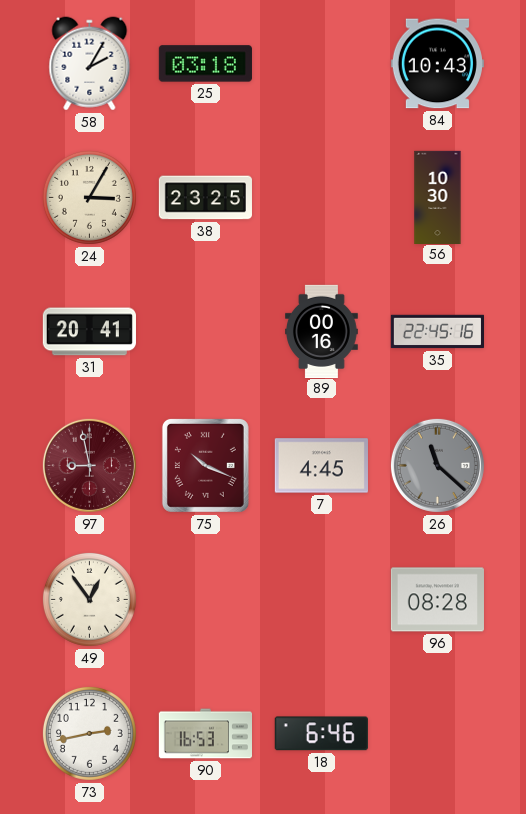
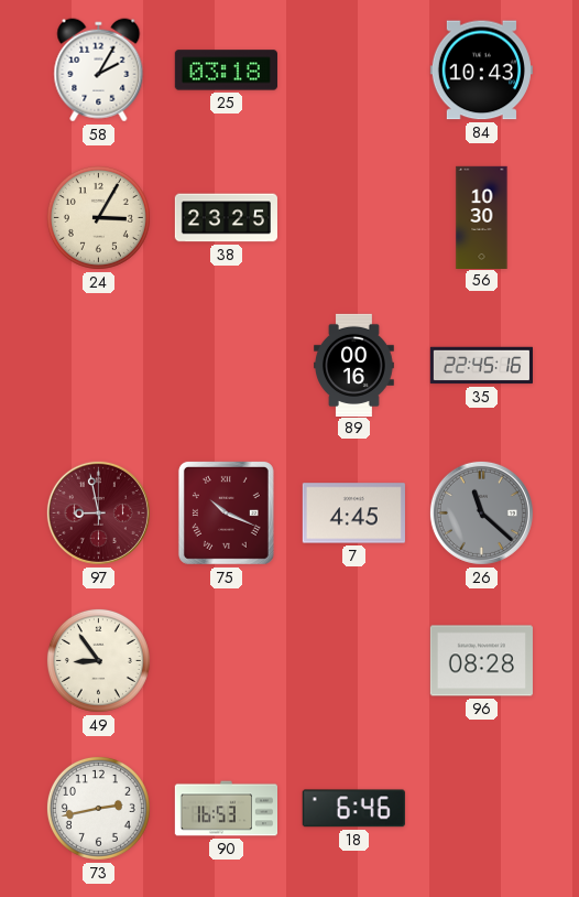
31: 20:41 -> none
49: 12:54 -> 8:54
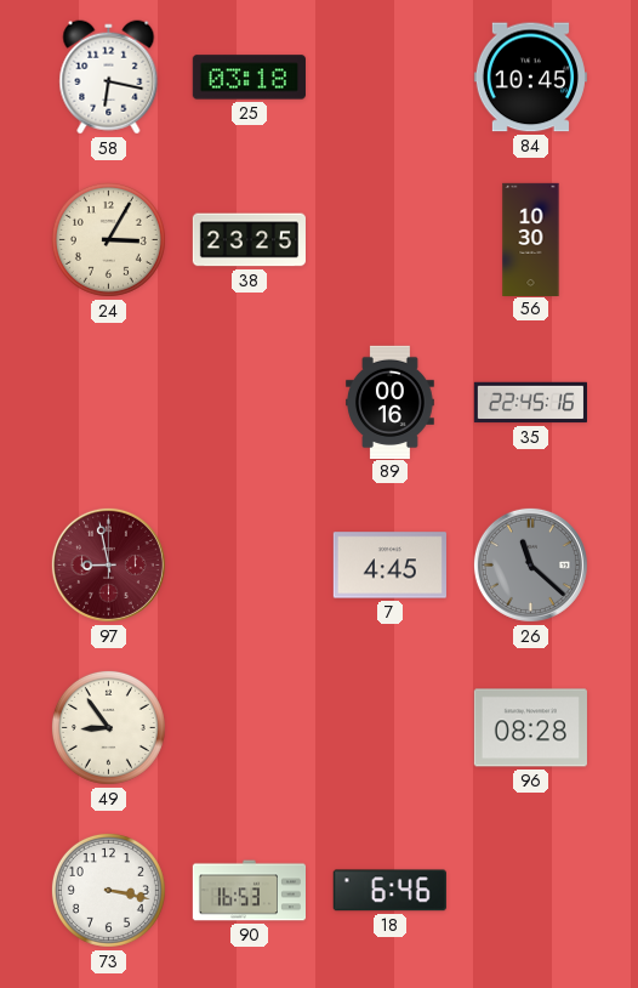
58: 2:05 -> 6:17
84: 10:43 -> 10:45
75: 10:19 -> none
73: 2:43 -> 3:17
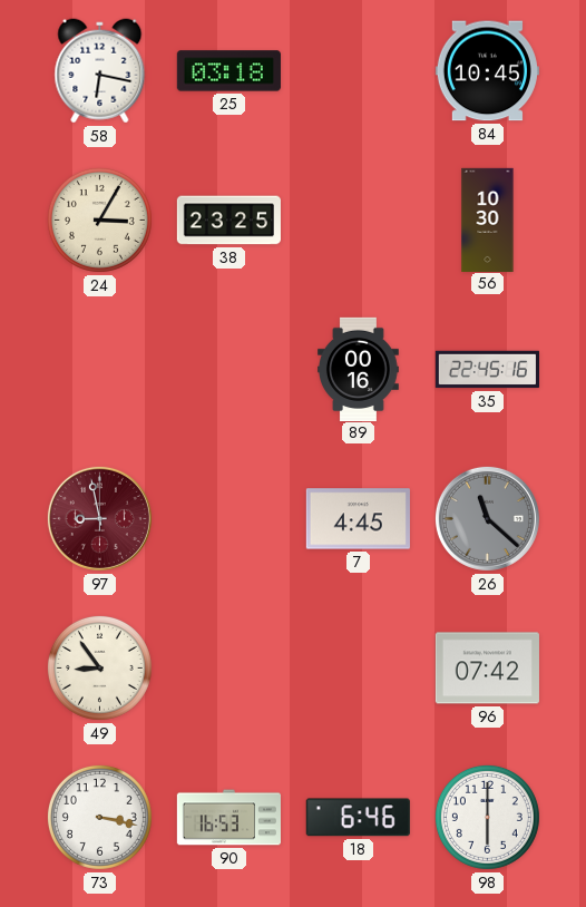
96: 08:28 -> 07:42
98: none -> 6:00
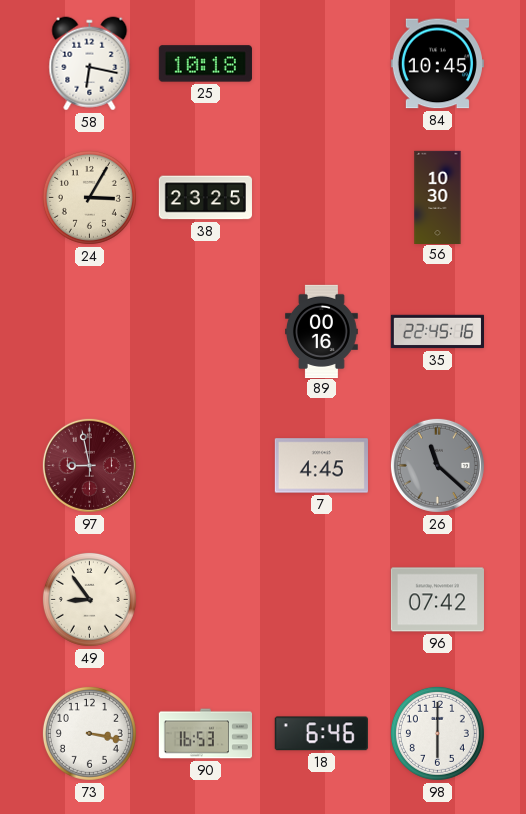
25: 03:18 -> 10:18
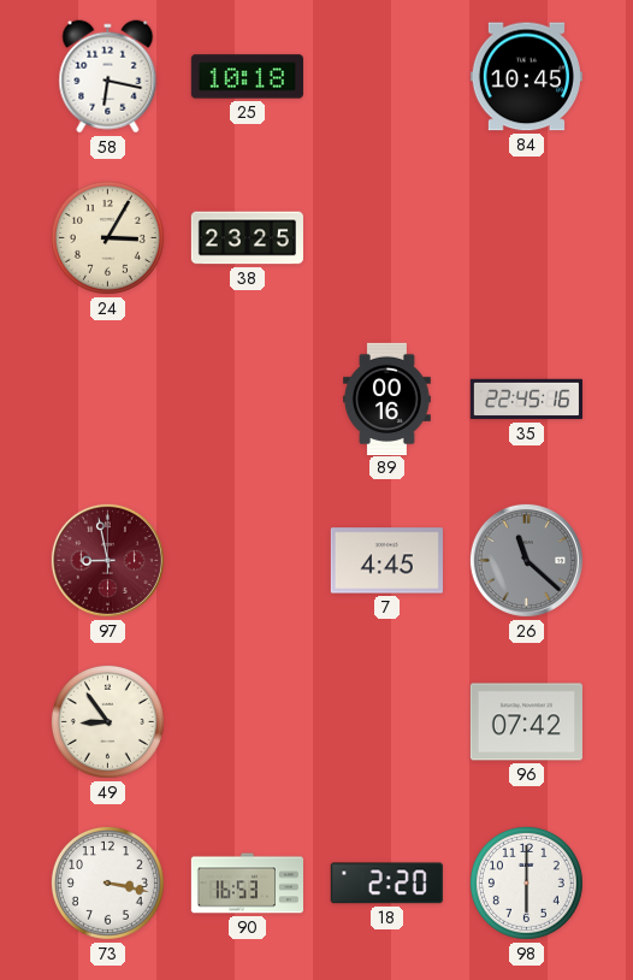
56: 10:30 -> none
18: 6:46 -> 2:20
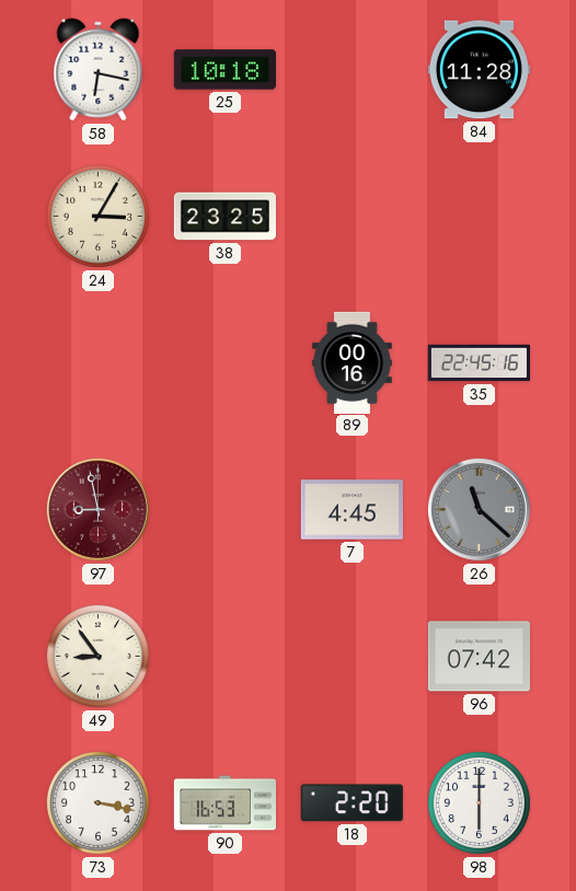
84: 10:45 -> 11:28
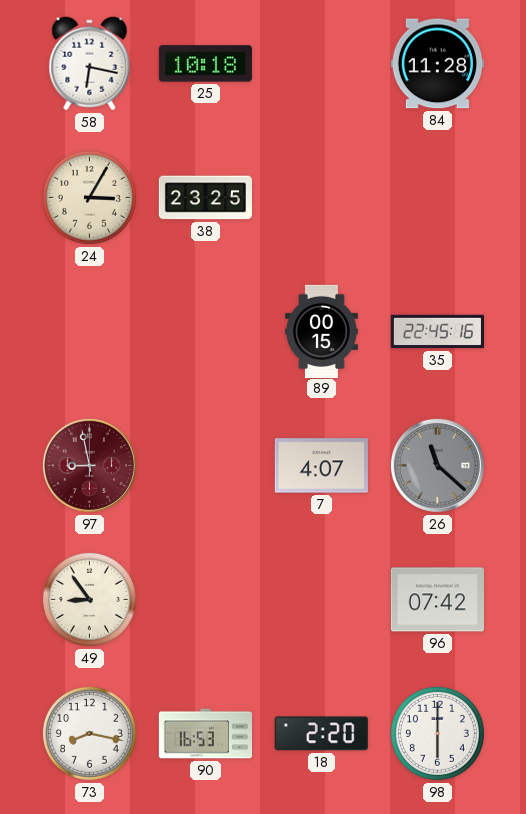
89: 00:16 -> 00:15
7: 4:45 -> 4:07
73: 3:17 -> 8:17
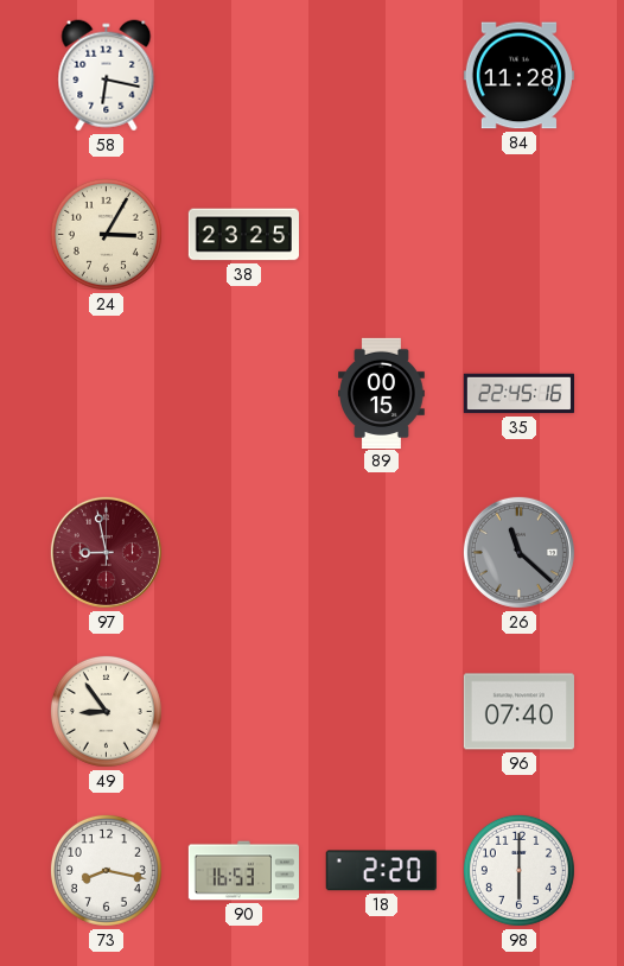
25: 10:18 -> none
7: 4:07 -> none
96: 07:42 -> 07:40
